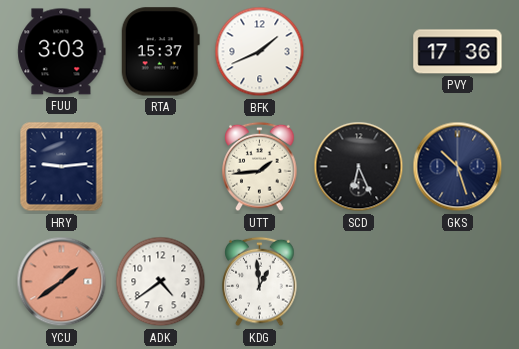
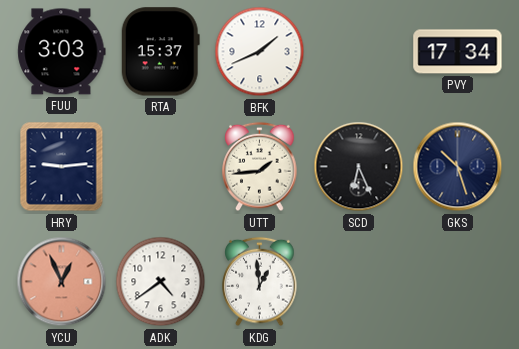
PVY: 17:36 -> 17:34
YCU: 1:39 -> 12:56
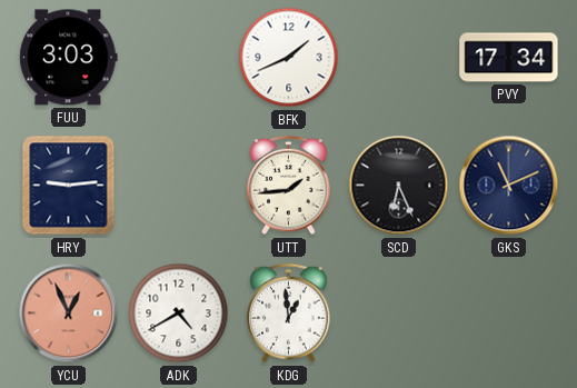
RTA: 15:37 -> none
GKS: 10:27 -> 11:11
ADK: 4:39 -> 4:40
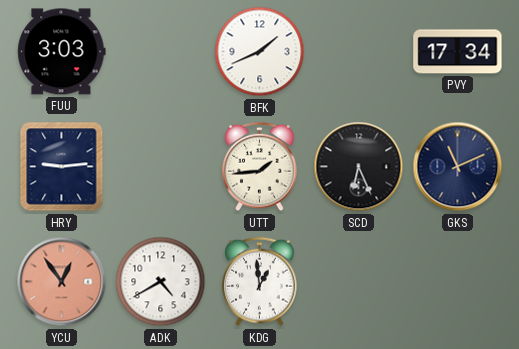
YCU: 12:56 -> 12:54
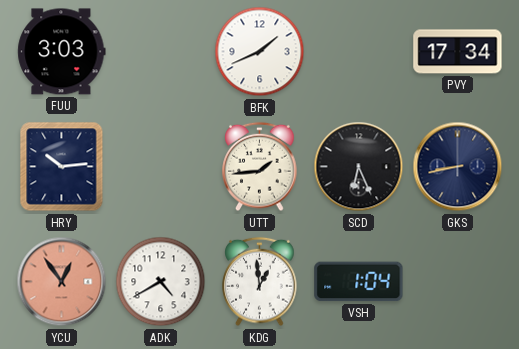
HRY: 9:14 -> 10:14
GKS: 11:11 -> 8:43
VSH: none -> 1:04
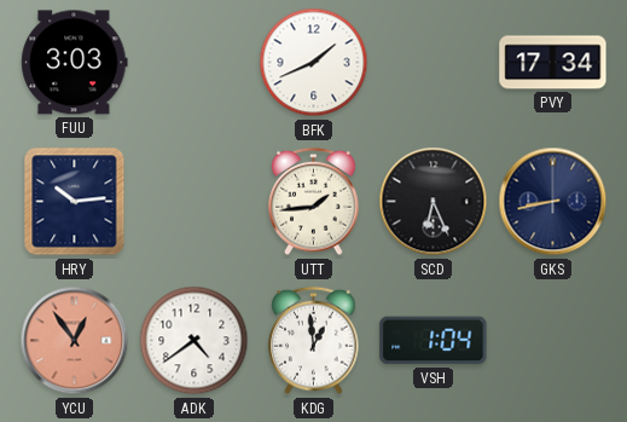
ADK: 4:40 -> 4:39
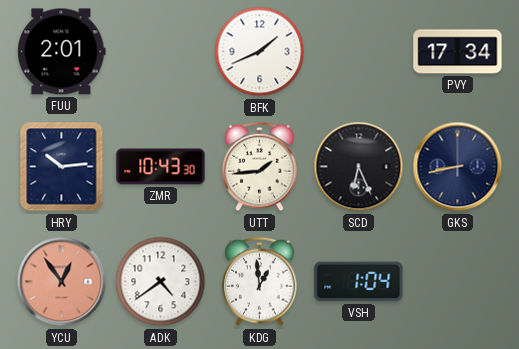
FUU: 3:03 -> 2:01
ZMR: none -> 10:43
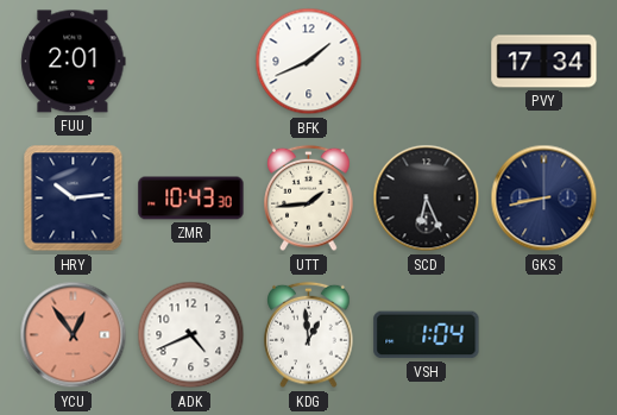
ADK: 4:39 -> 4:41
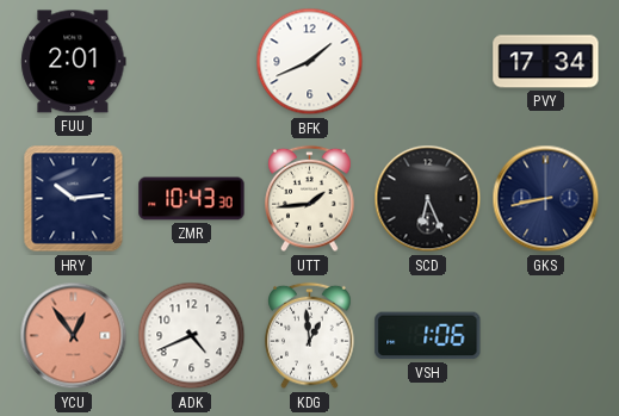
VSH: 1:04 -> 1:06
